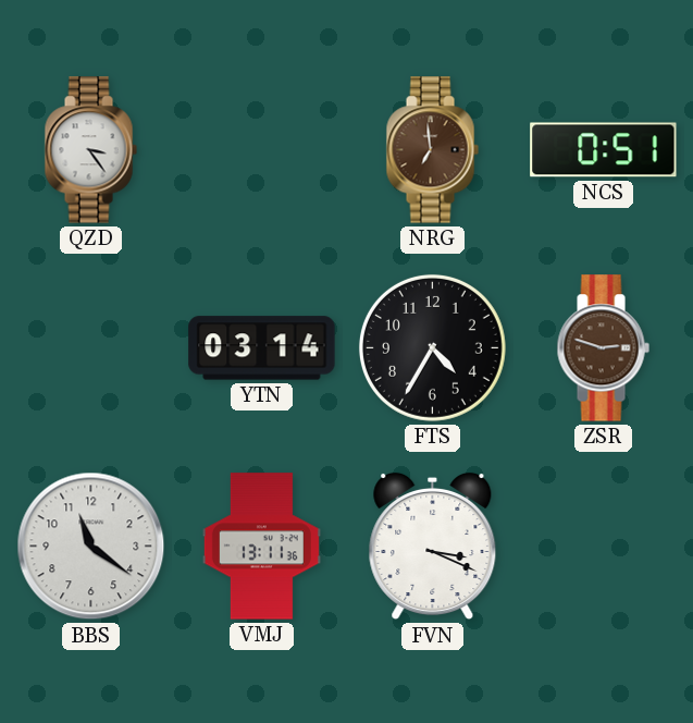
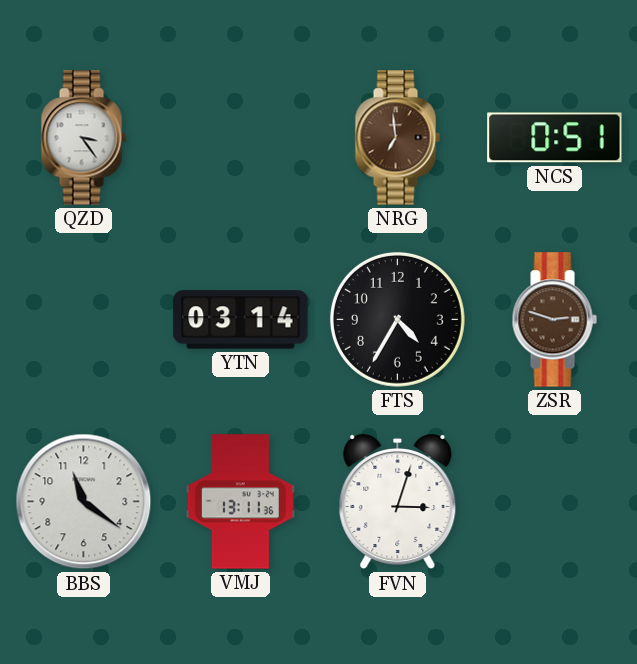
FVN: 3:19 -> 3:03
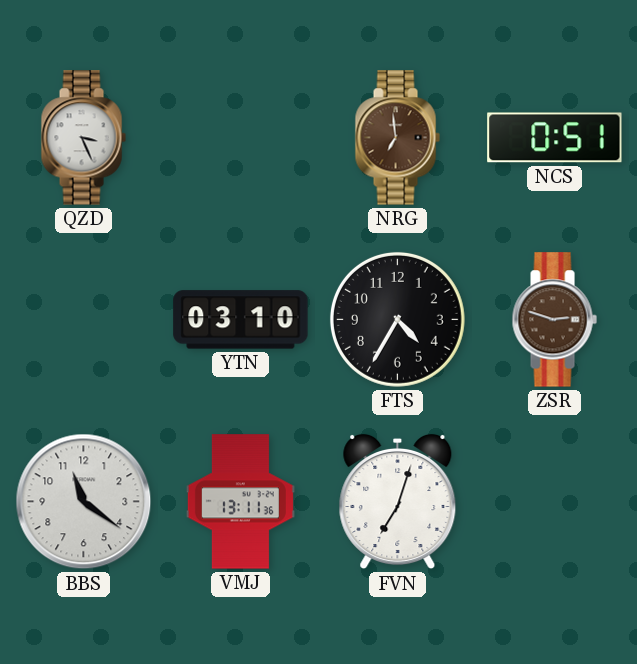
QZD: 3:24 -> 3:26
YTN: 03:14 -> 03:10
FVN: 3:03 -> 7:03
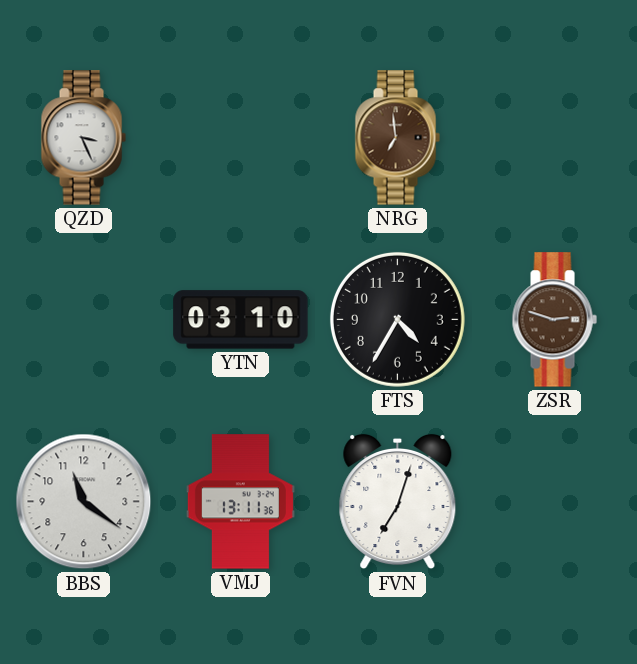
NCS: 0:51 -> none
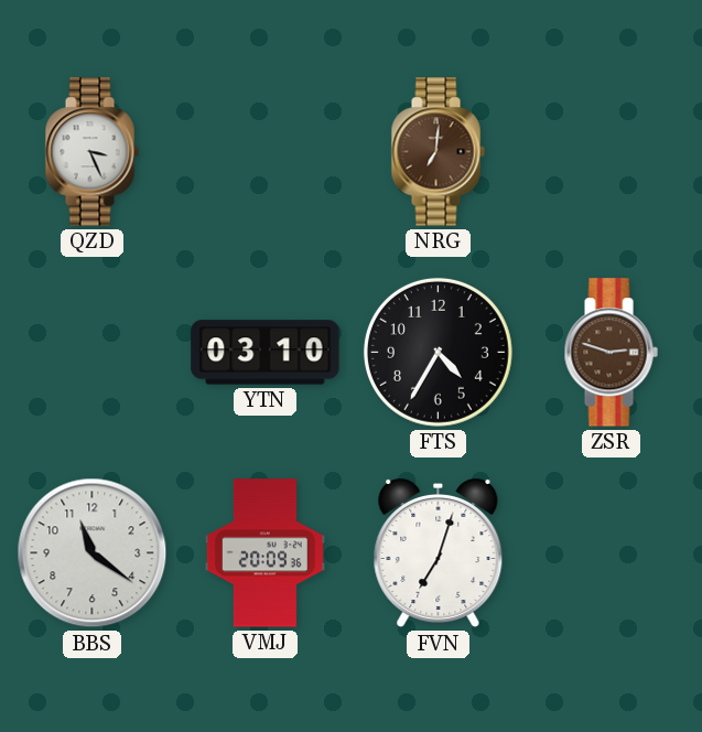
NRG: 6:59 -> 7:01
VMJ: 13:11 -> 20:09
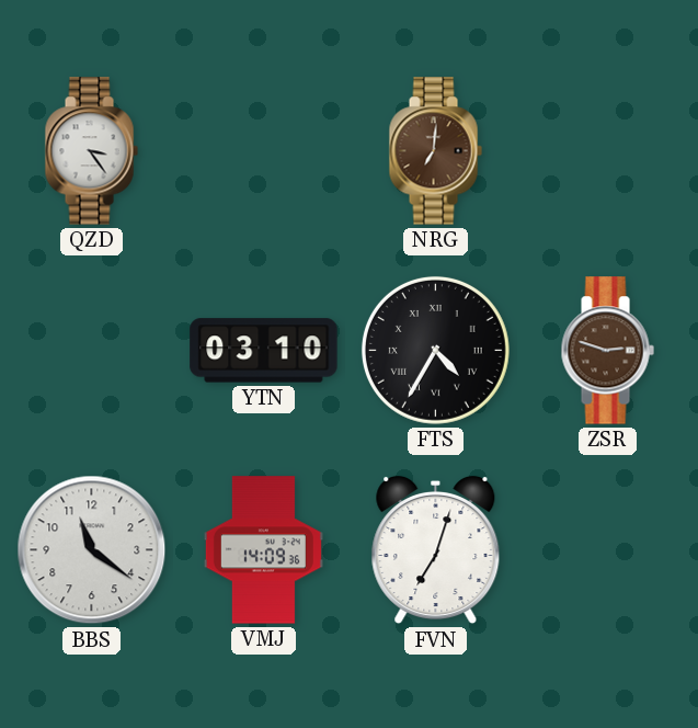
QZD: 3:26 -> 3:24
FTS numerals: Arabic -> Roman
VMJ: 20:09 -> 14:09
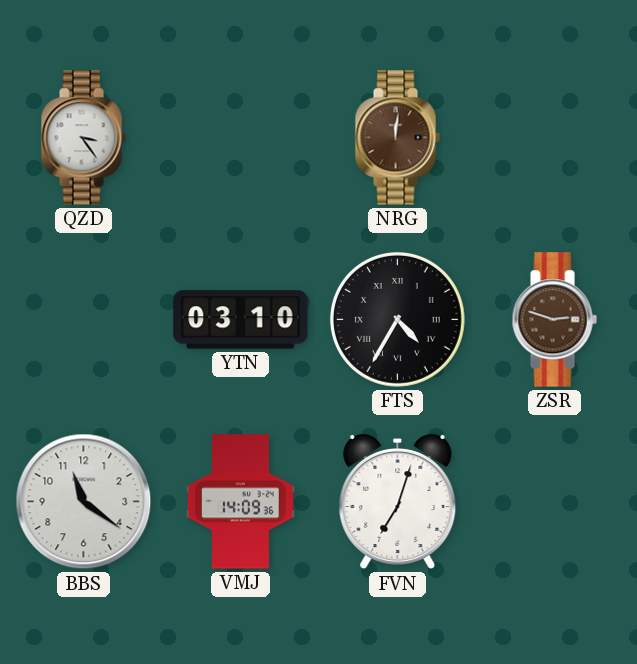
NRG: 7:01 -> 12:01
